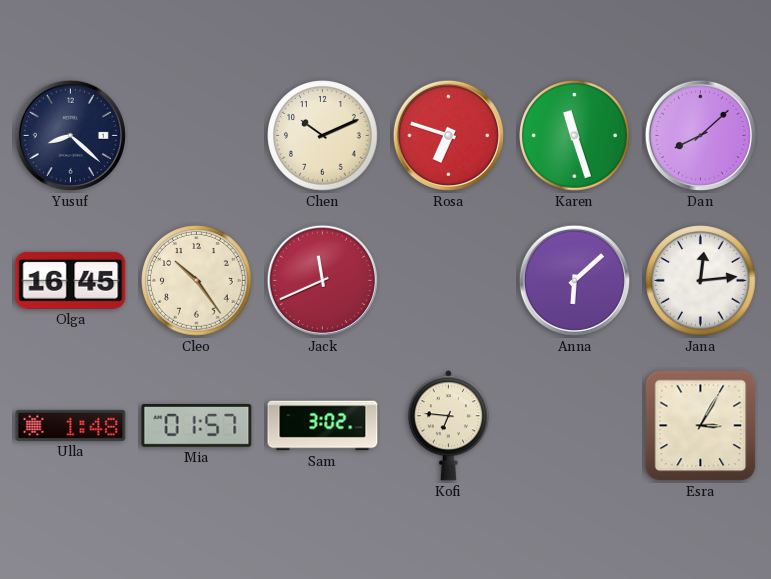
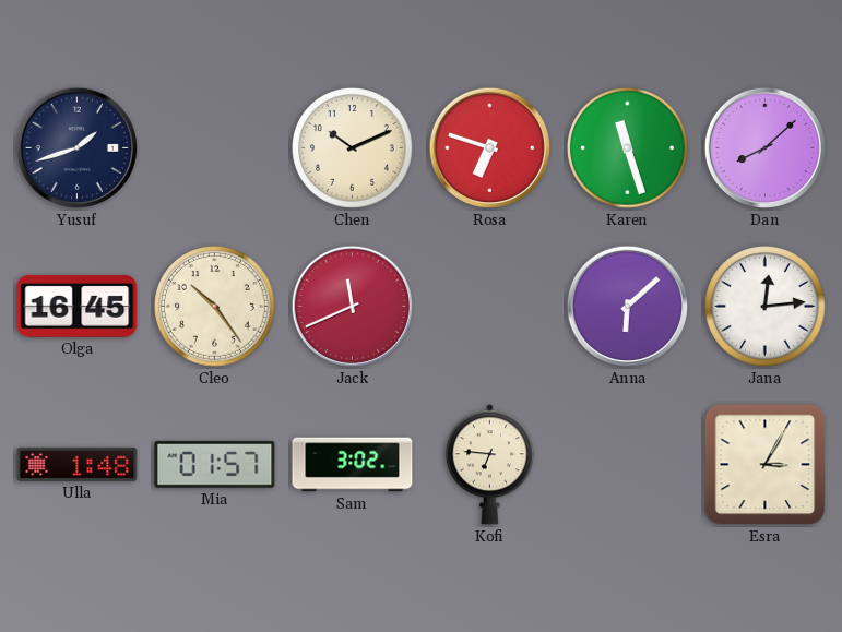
Yusuf: 8:22 -> 1:42
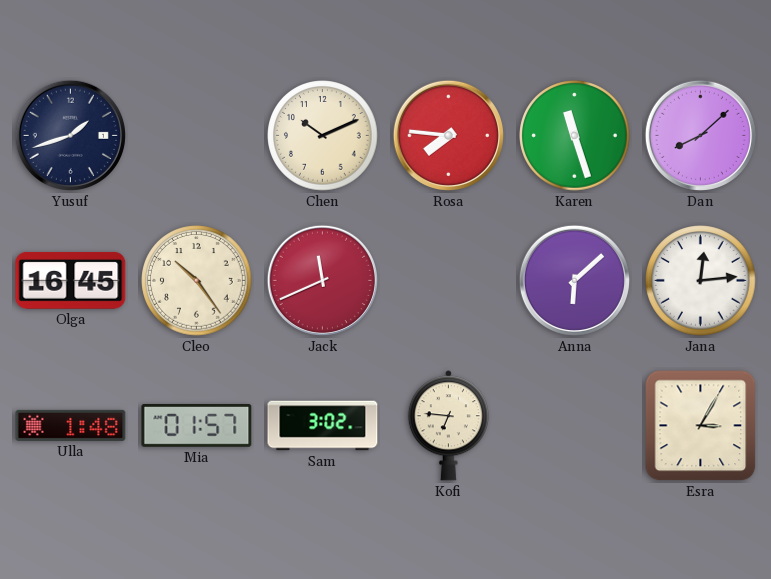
Rosa: 6:48 -> 7:46
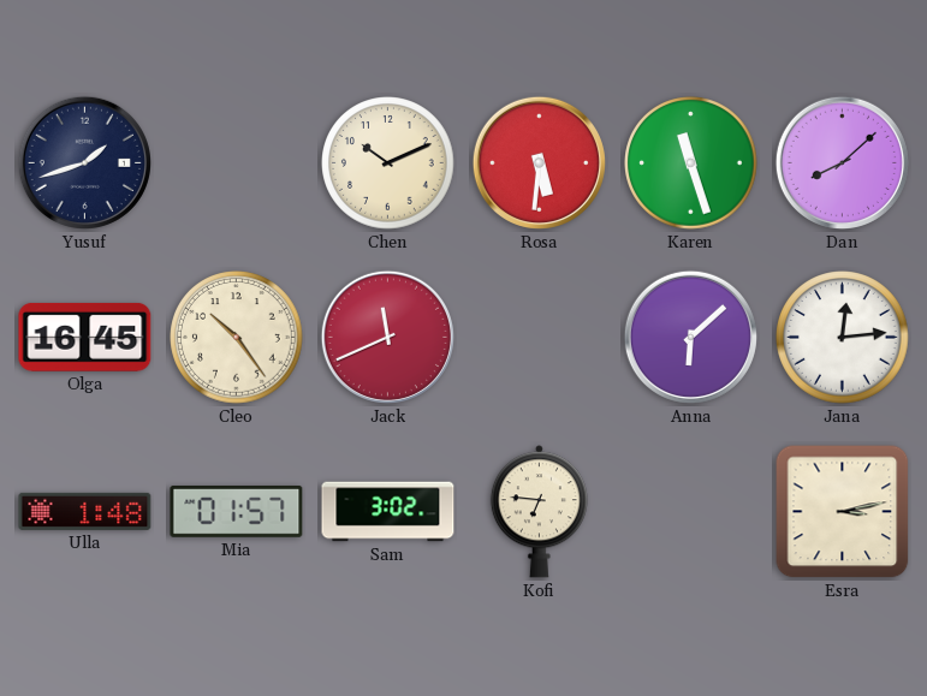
Rosa: 7:46 -> 5:31
Esra: 3:05 -> 3:13
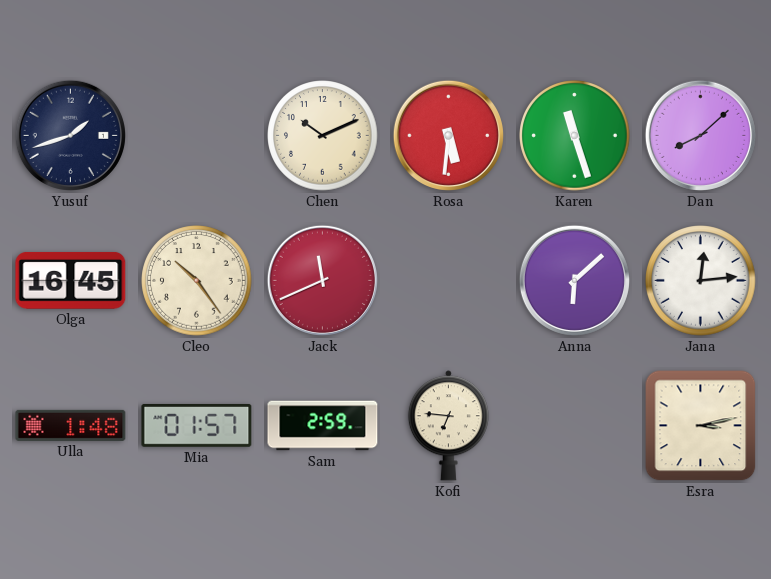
Sam: 3:02 -> 2:59
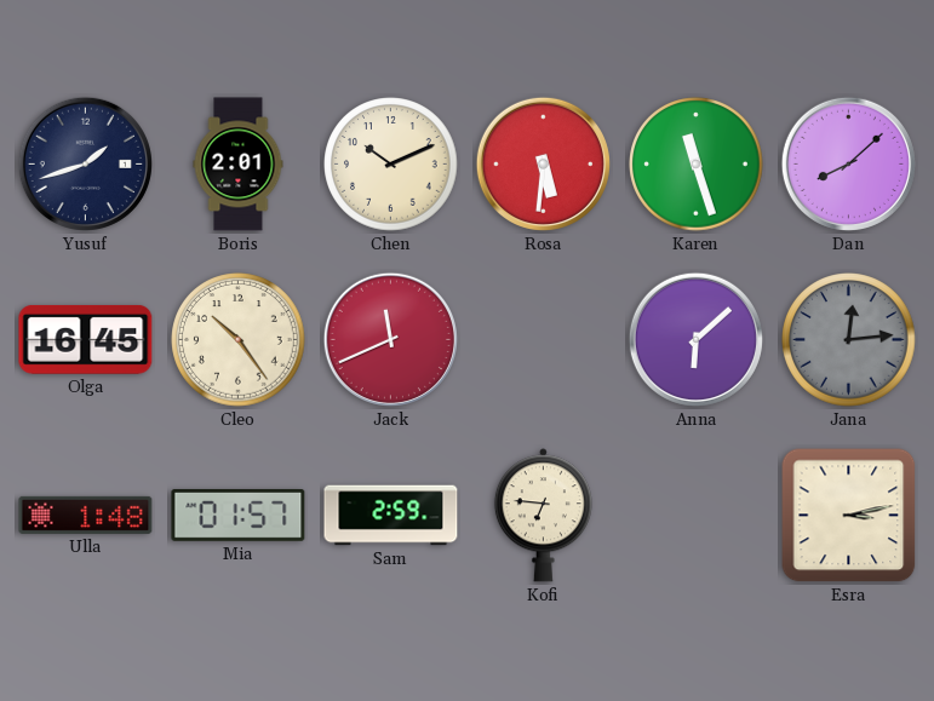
Boris: none -> 2:01
Jana dial: white -> grey
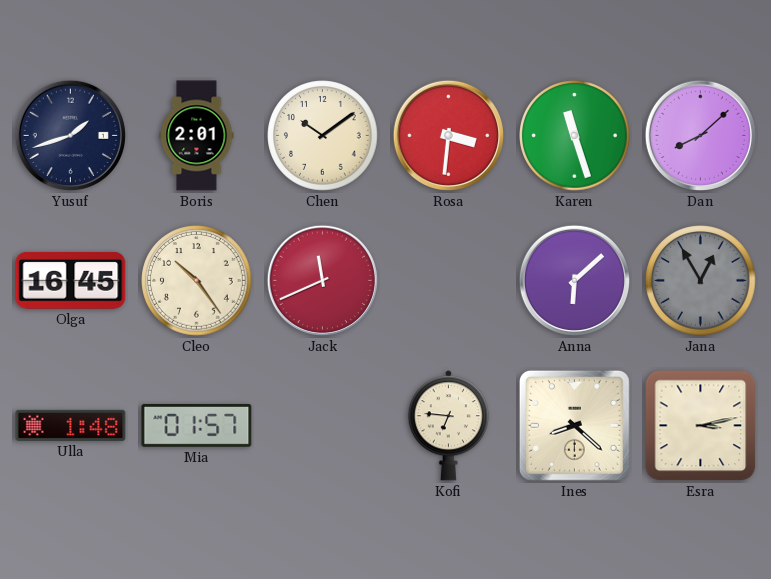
Chen: 10:11 -> 10:09
Rosa: 5:31 -> 3:31
Jana: 12:14 -> 12:55
Sam: 2:59 -> none
Ines: none -> 8:22
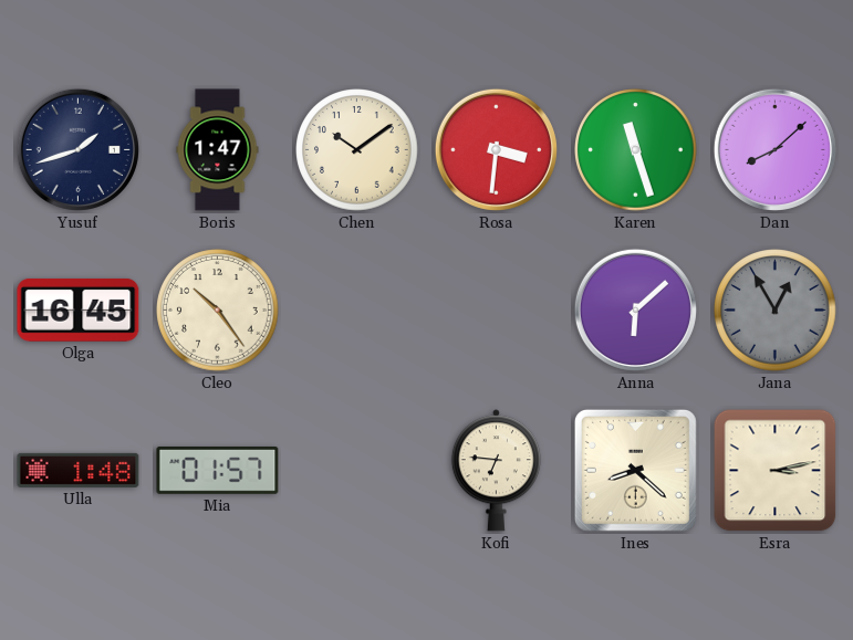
Boris: 2:01 -> 1:47
Jack: 11:41 -> none
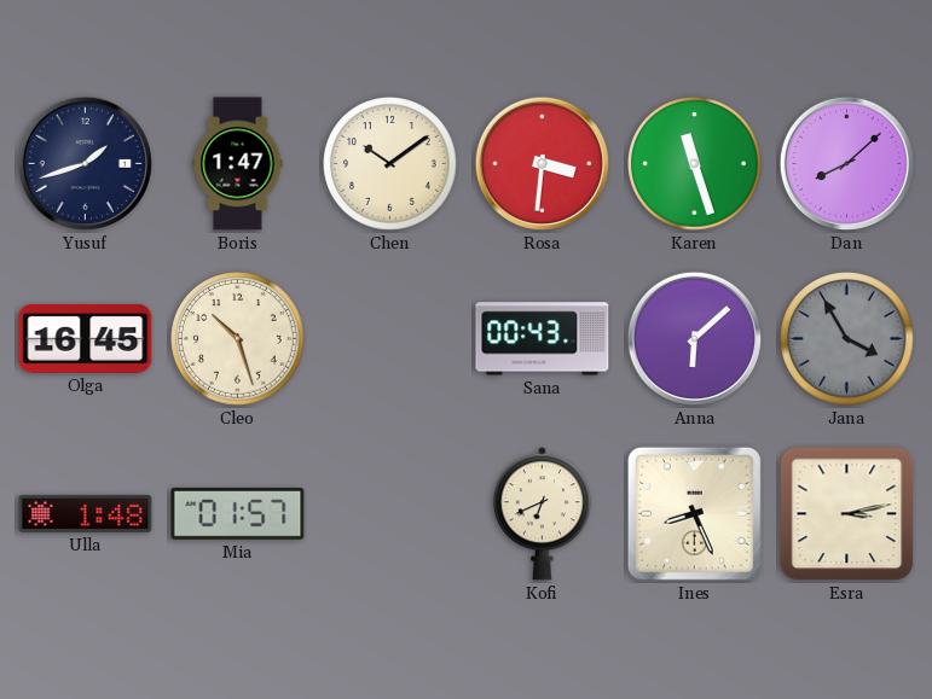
Cleo: 10:24 -> 10:27
Sana: none -> 00:43
Jana: 12:55 -> 3:55
Kofi: 6:46 -> 6:41
Ines: 8:22 -> 8:26
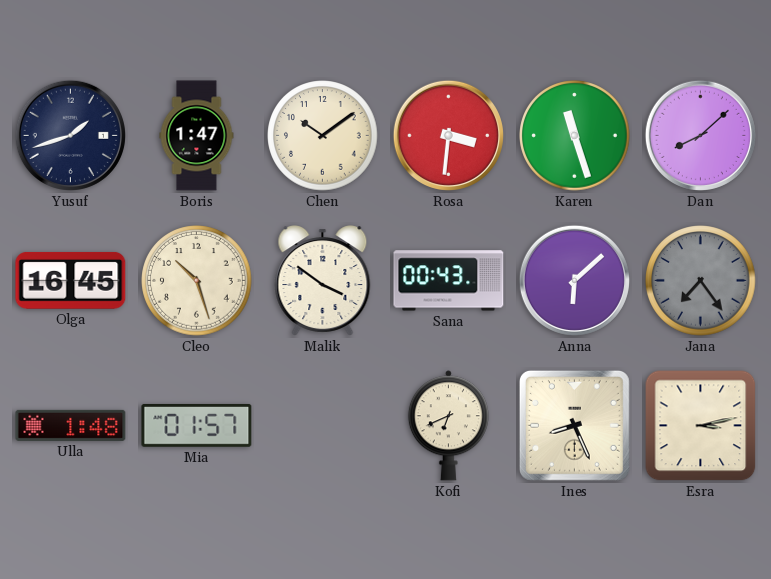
Malik: none -> 3:51
Jana: 3:55 -> 7:24
